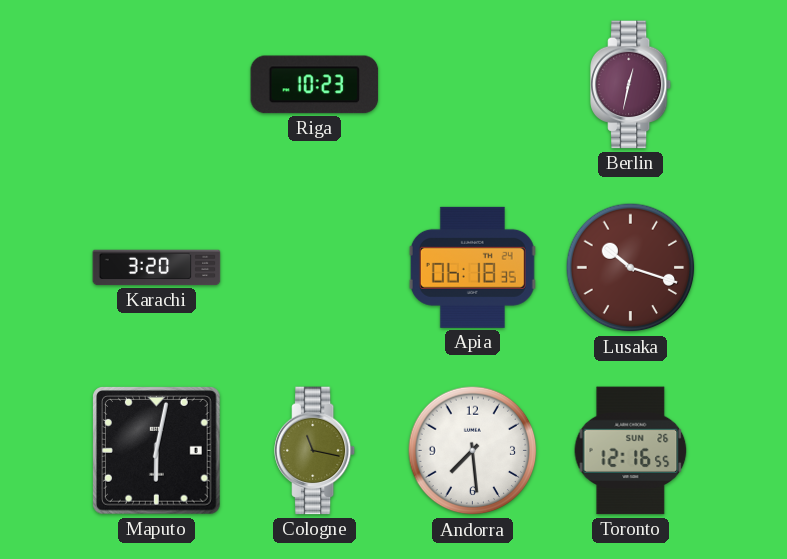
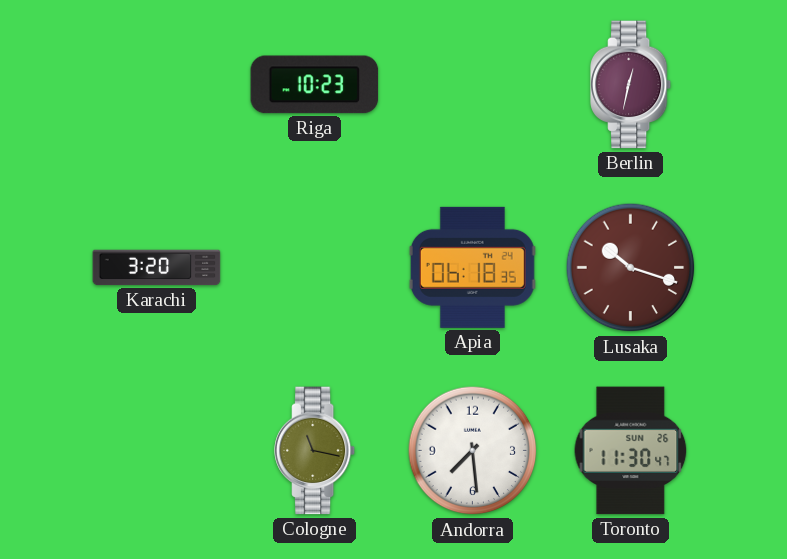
Maputo: 6:02 -> none
Toronto: 12:16 -> 11:30
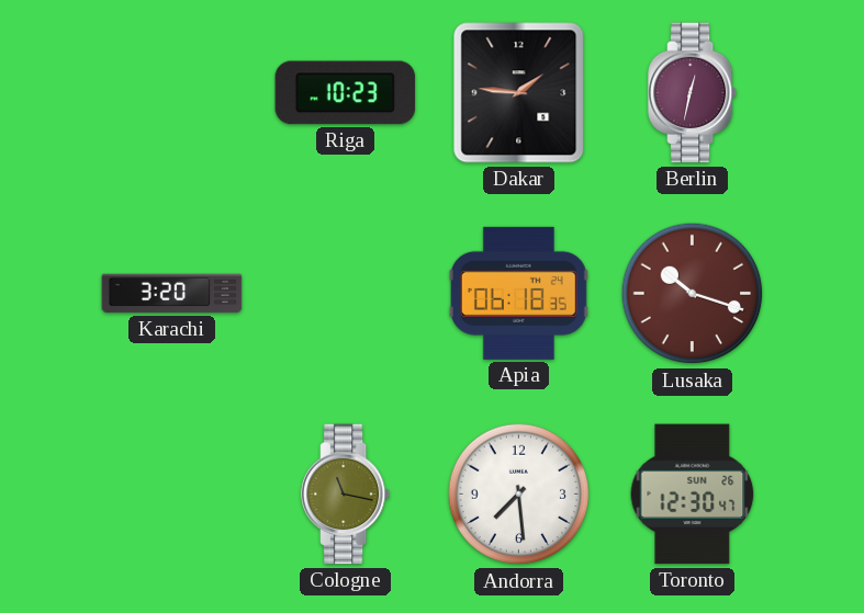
Dakar: none -> 1:46
Toronto: 11:30 -> 12:30
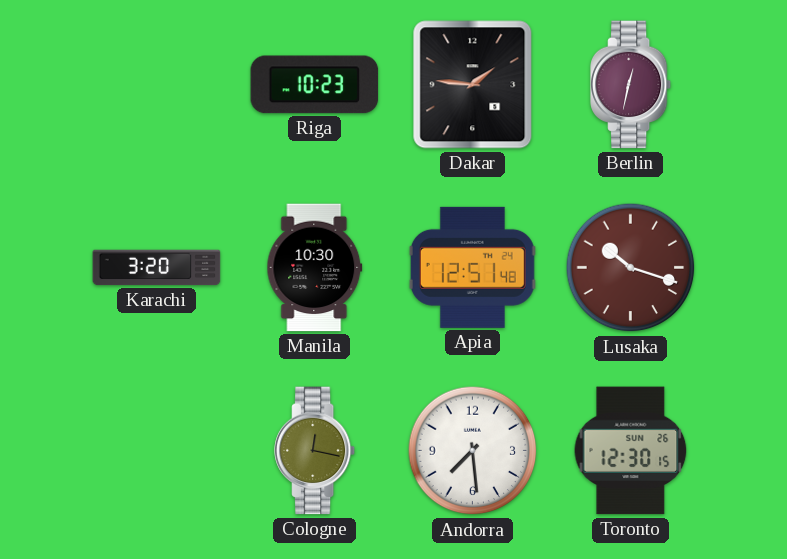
Manila: none -> 10:30
Apia: 06:18 -> 12:51
Cologne: 11:17 -> 12:17
Toronto: 12:30:47 -> 12:30:15
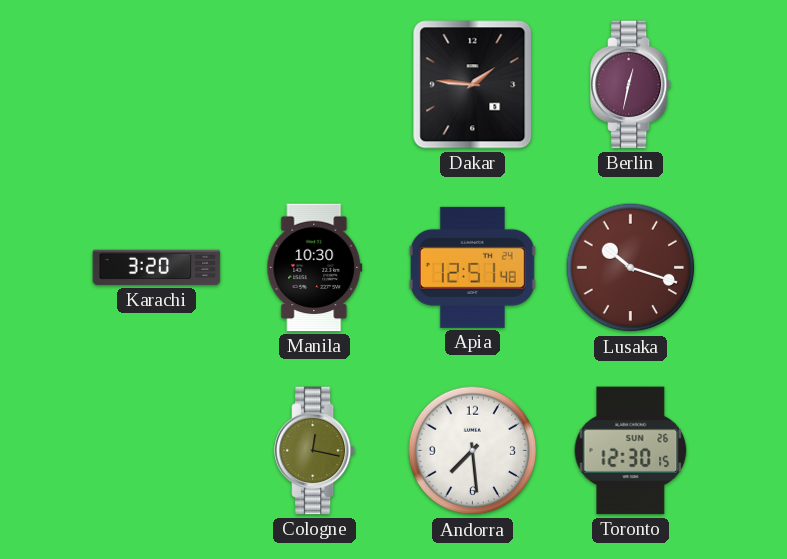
Riga: 10:23 -> none
